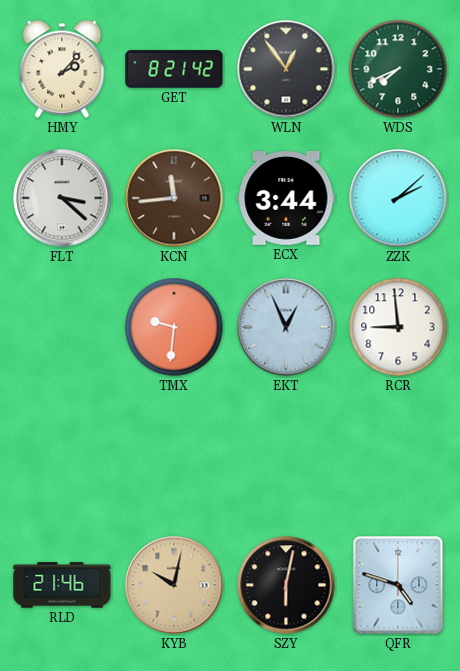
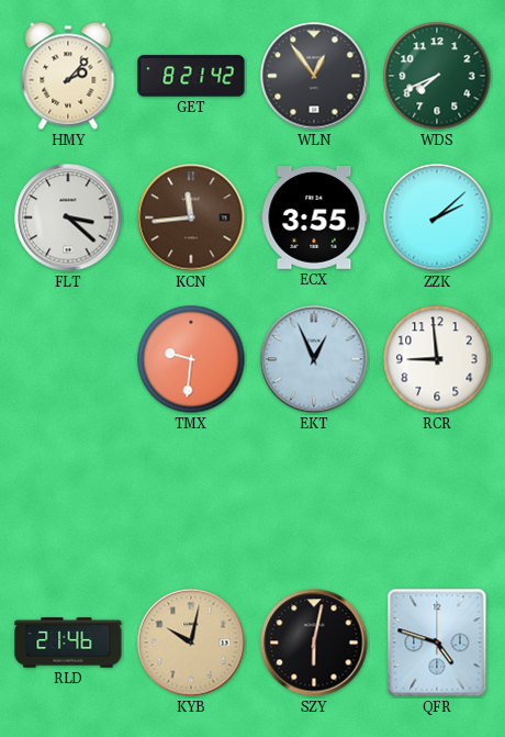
ECX: 3:44 -> 3:55
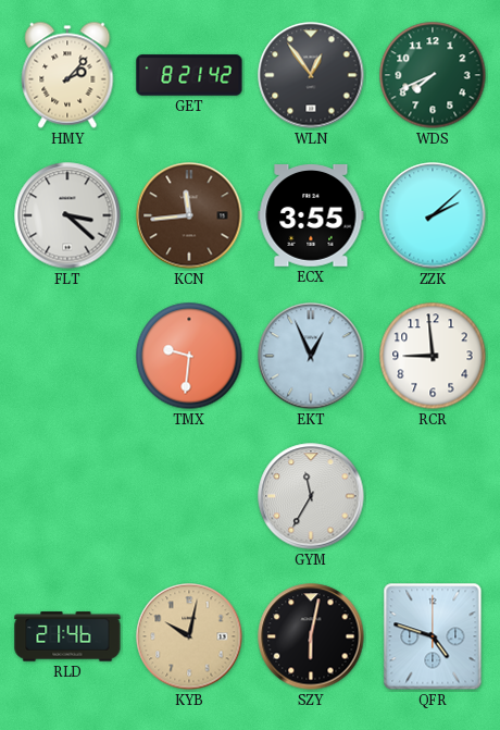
GYM: none -> 11:35
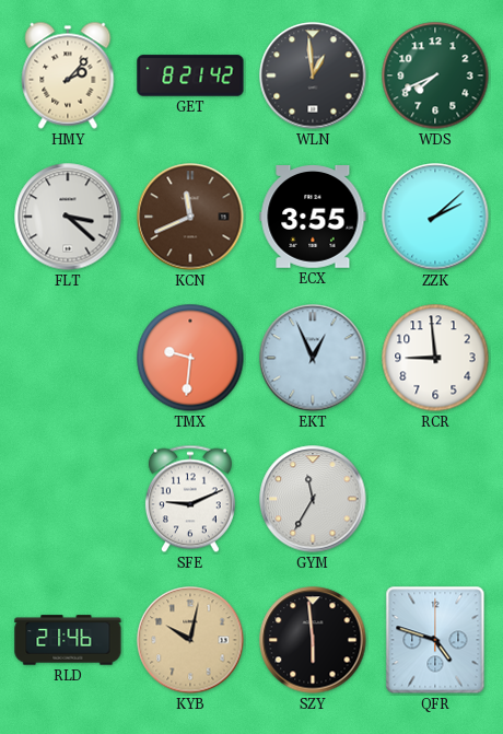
WLN: 12:54 -> 12:59
KCN: 11:44 -> 11:41
SFE: none -> 9:11
SZY: 6:02 -> 5:59
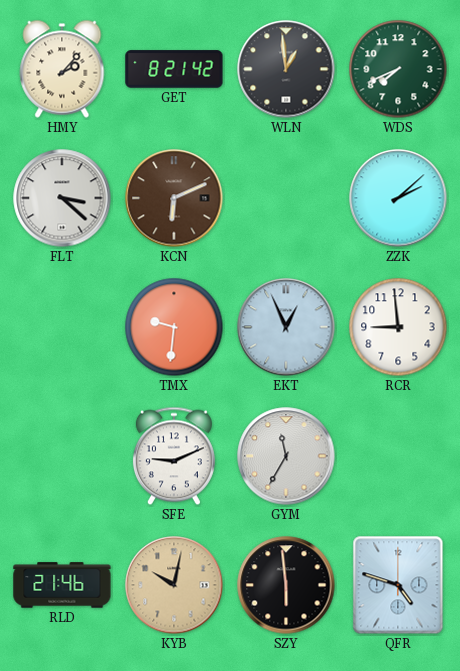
KCN: 11:41 -> 6:11
ECX: 3:55 -> none
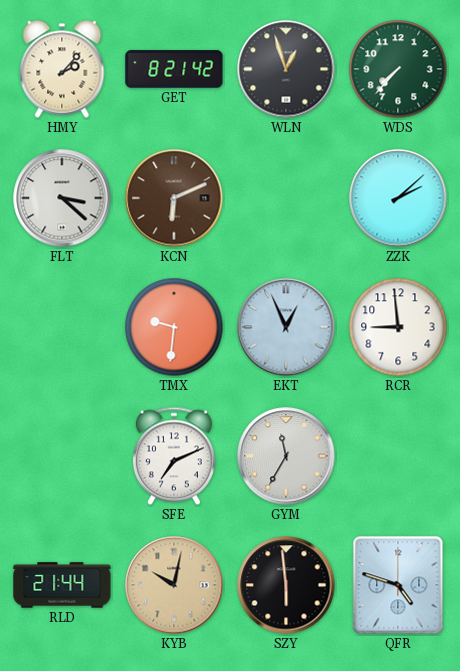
WLN: 12:59 -> 12:57
WDS: 7:41 -> 7:37
SFE: 9:11 -> 7:11
RLD: 21:46 -> 21:44
